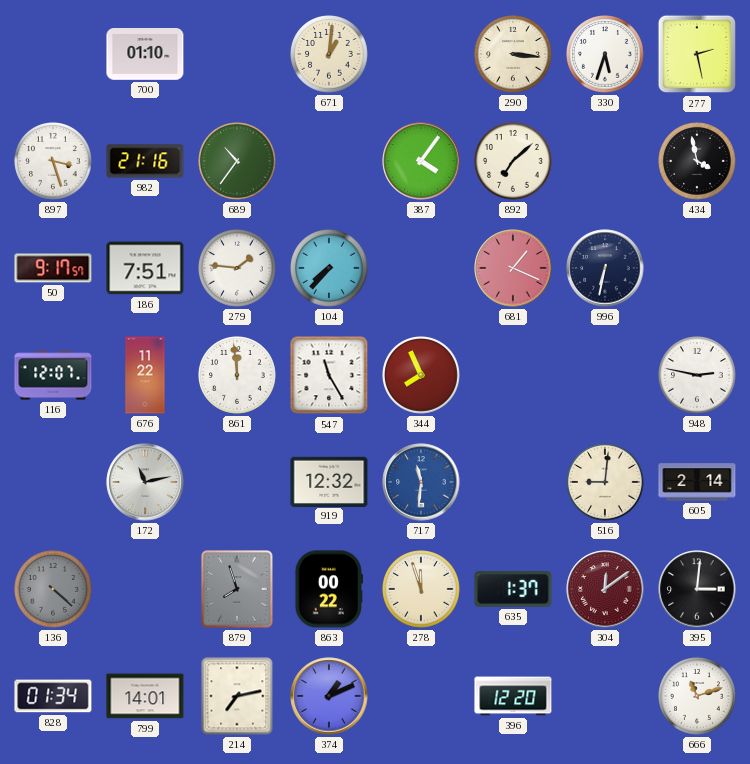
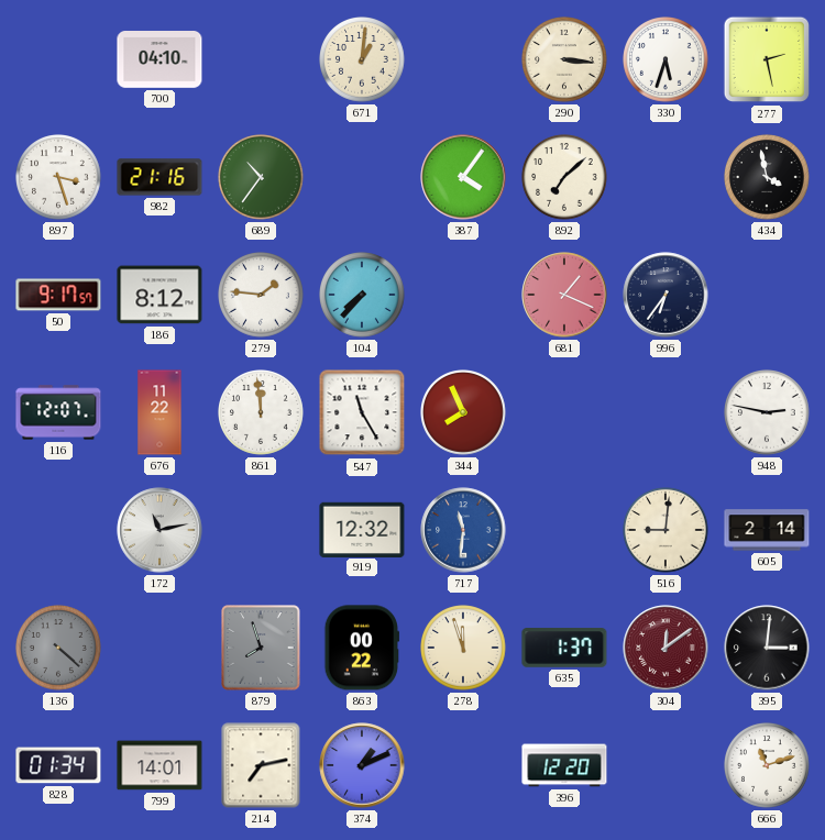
700: 01:10 -> 04:10
186: 7:51 -> 8:12
996: 6:32 -> 6:36
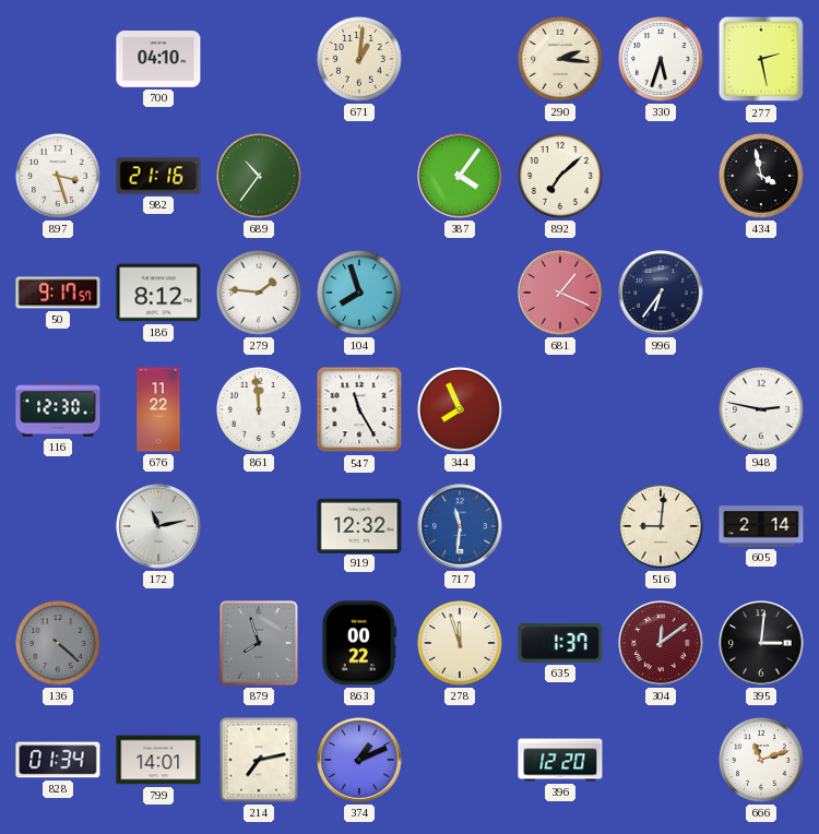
290: 3:16 -> 2:16
104: 7:37 -> 7:57
116: 12:07 -> 12:30
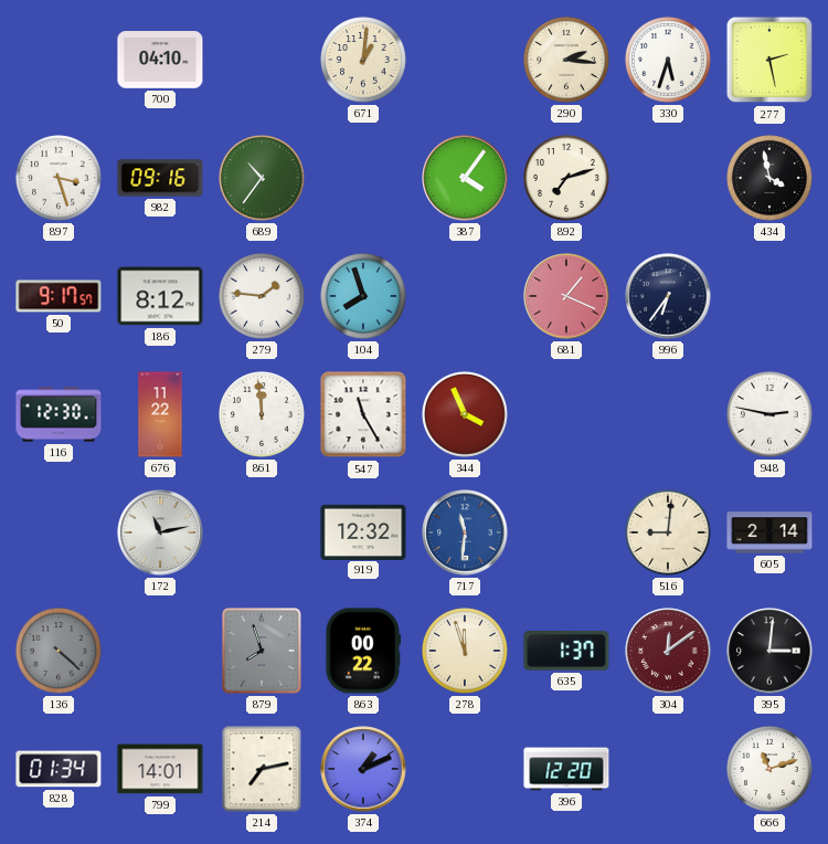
982: 21:16 -> 09:16
892: 7:08 -> 7:12
344: 7:56 -> 3:56
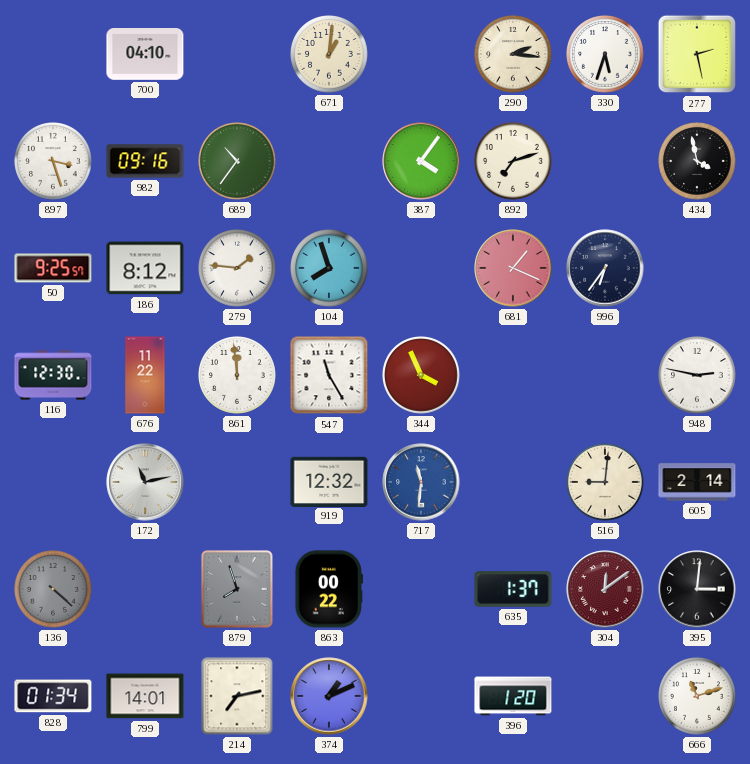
50: 9:17 -> 9:25
278: 11:57 -> none
396: 12:20 -> 1:20
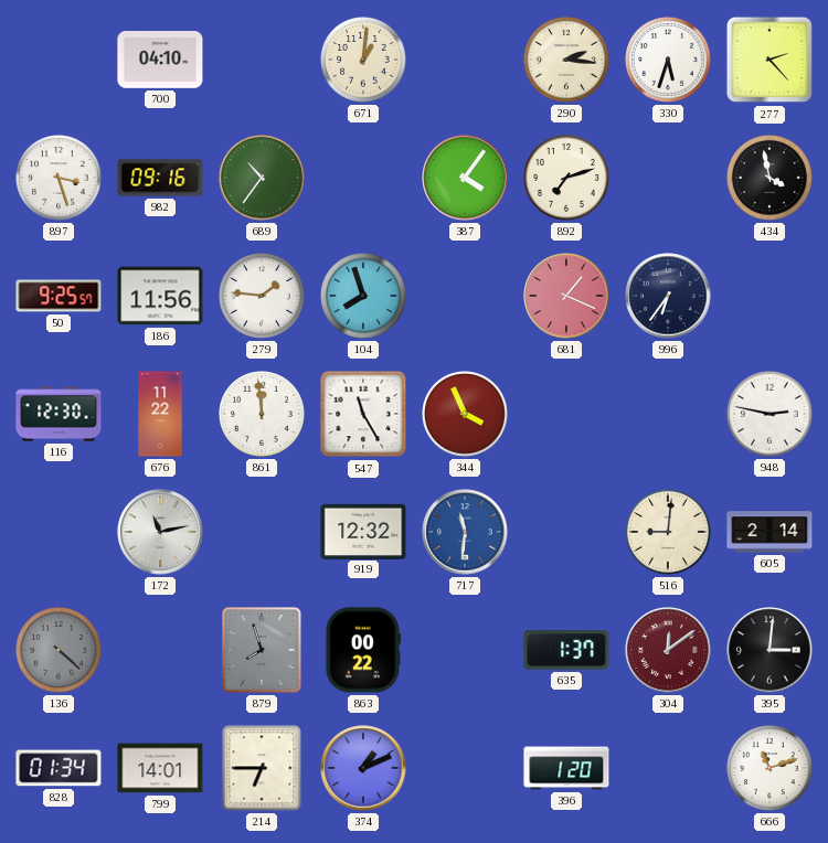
277: 2:28 -> 2:23
186: 8:12 -> 11:56
214: 7:13 -> 6:45
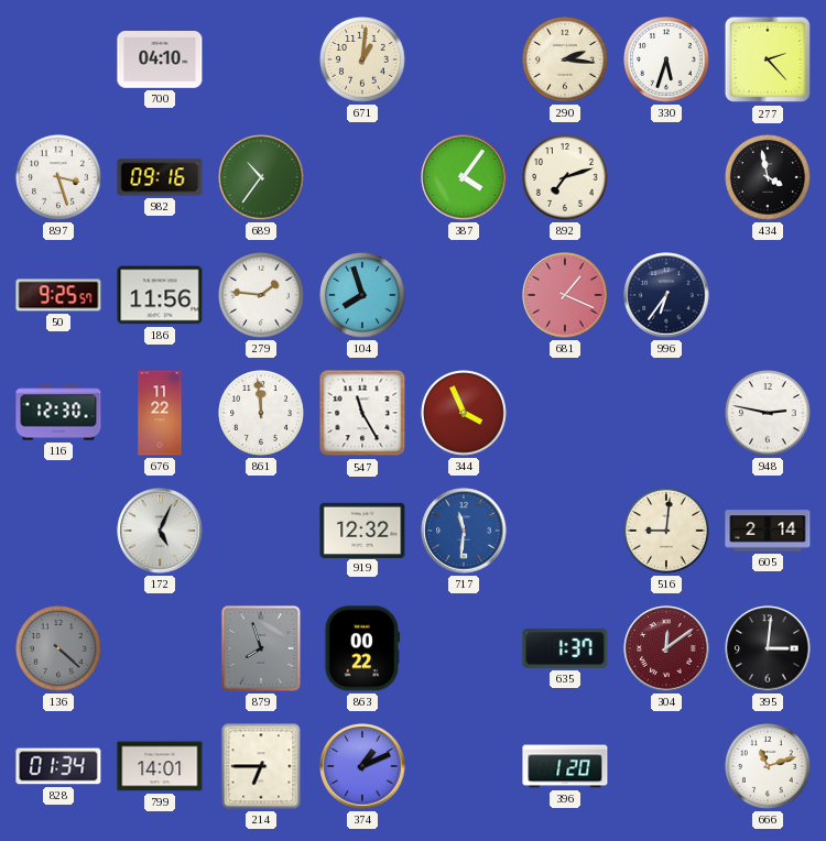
172: 11:13 -> 5:04
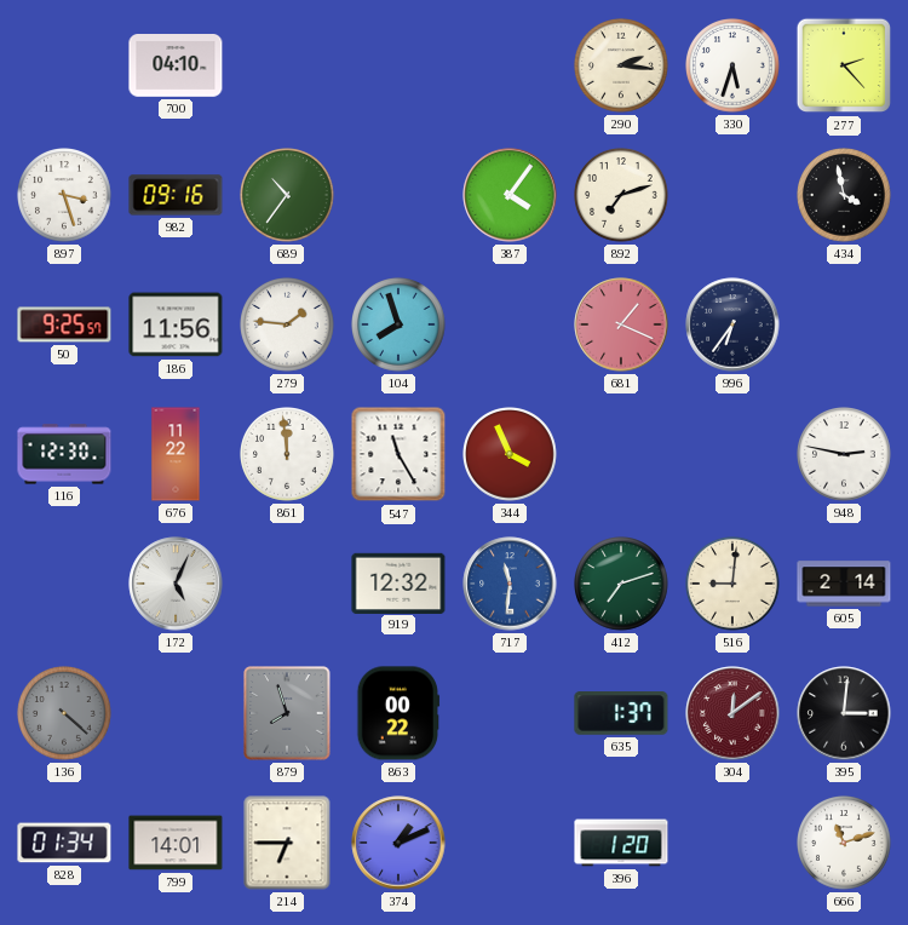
671: 1:01 -> none
412: none -> 7:12
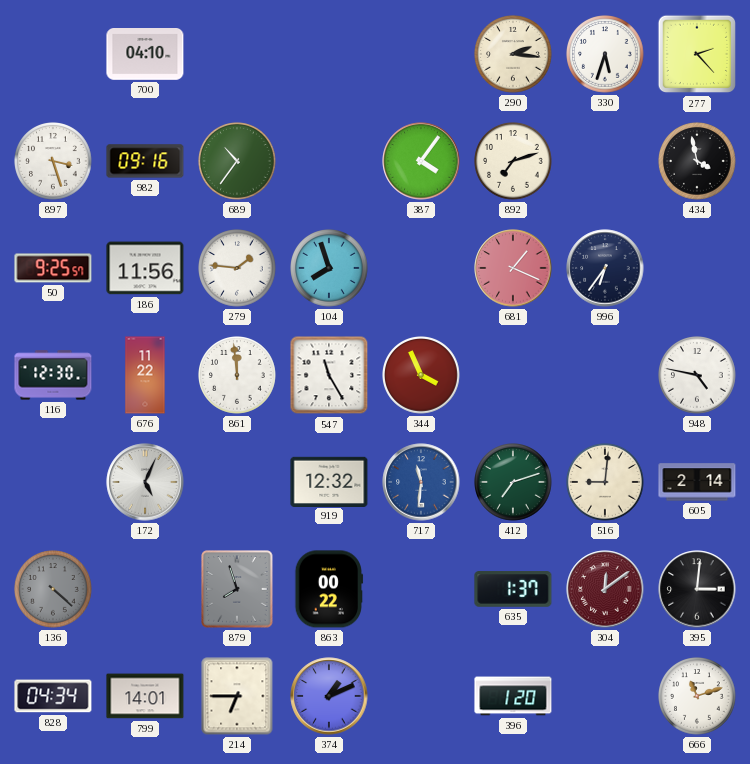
948: 2:47 -> 4:47
828: 01:34 -> 04:34
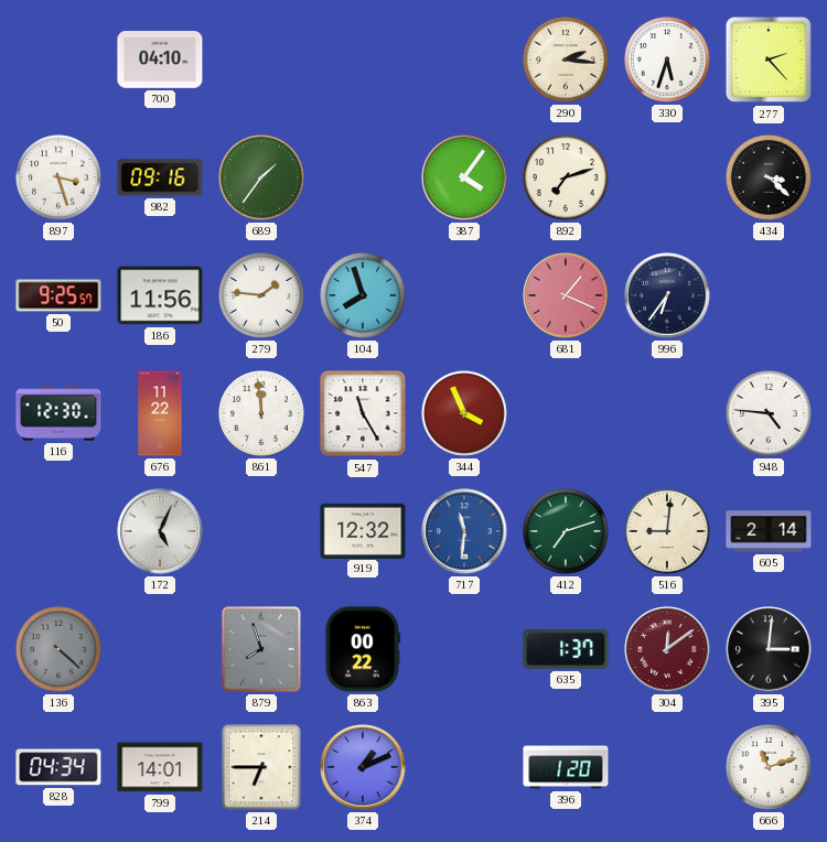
689: 10:36 -> 1:36
434: 3:58 -> 3:22
948: 4:47 -> 4:46
